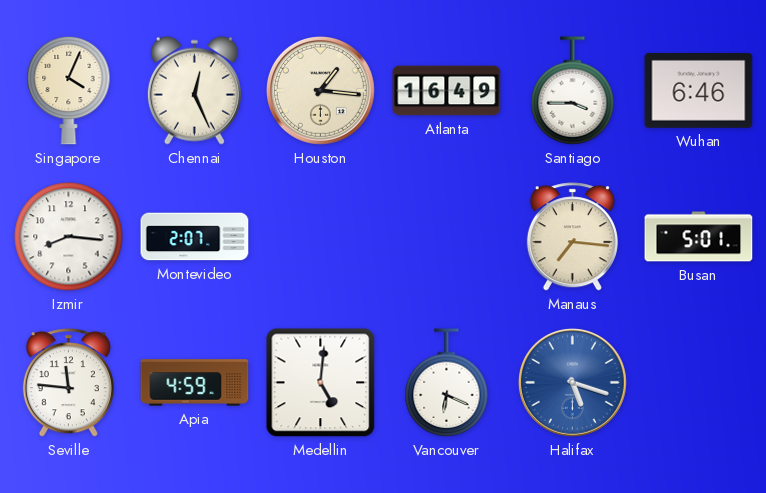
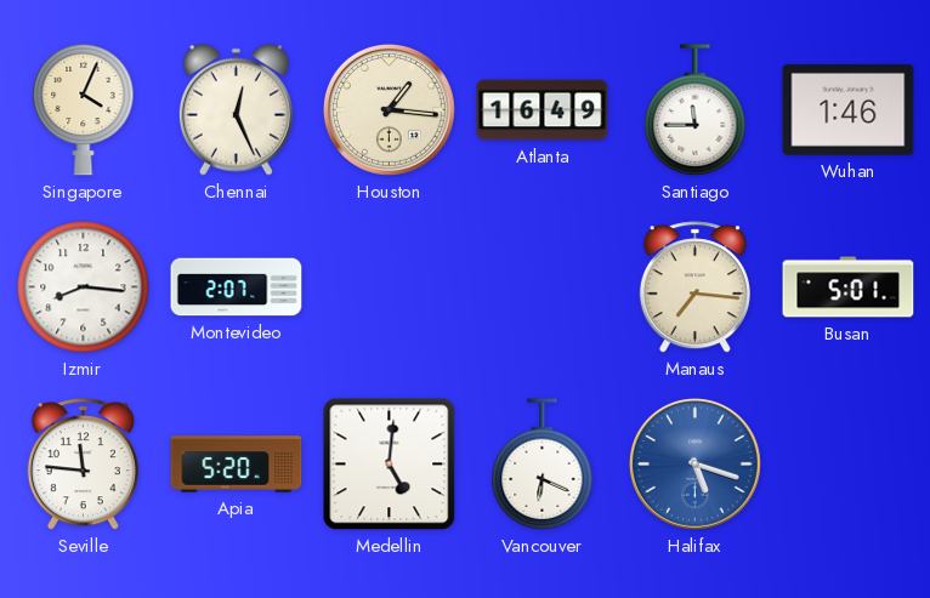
Santiago: 3:45 -> 11:45
Wuhan: 6:46 -> 1:46
Apia: 4:59 -> 5:20
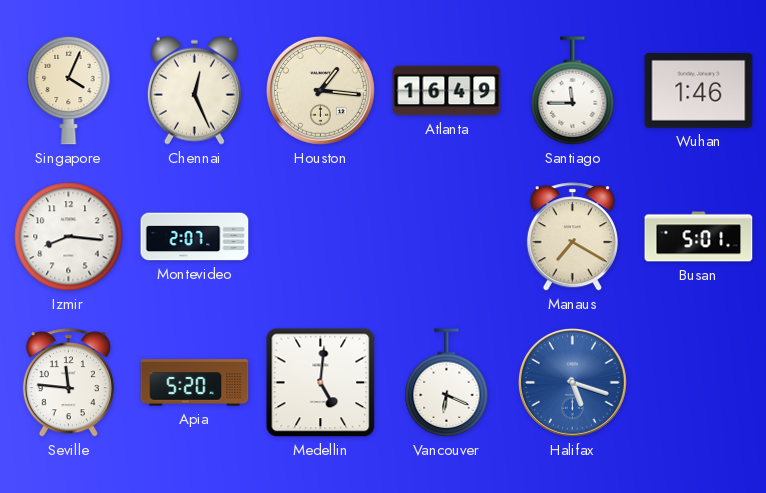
Manaus: 7:16 -> 7:20
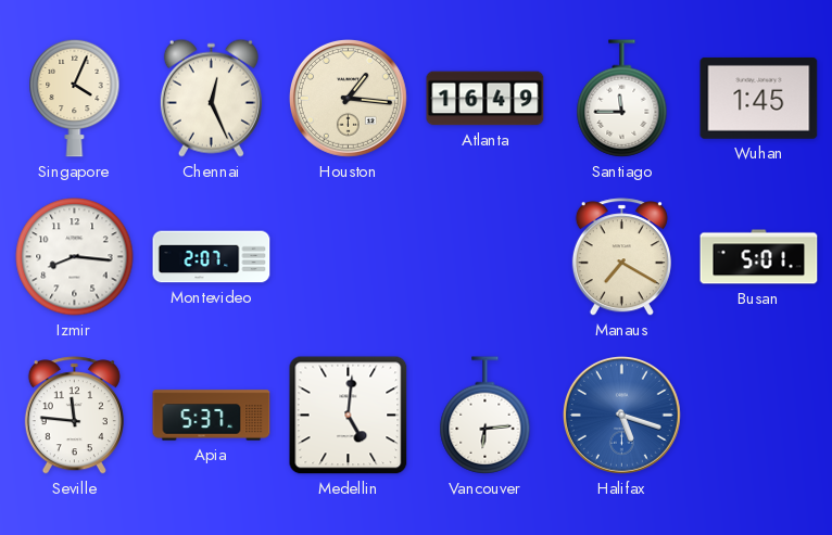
Wuhan: 1:46 -> 1:45
Apia: 5:20 -> 5:37
Vancouver: 6:19 -> 6:14
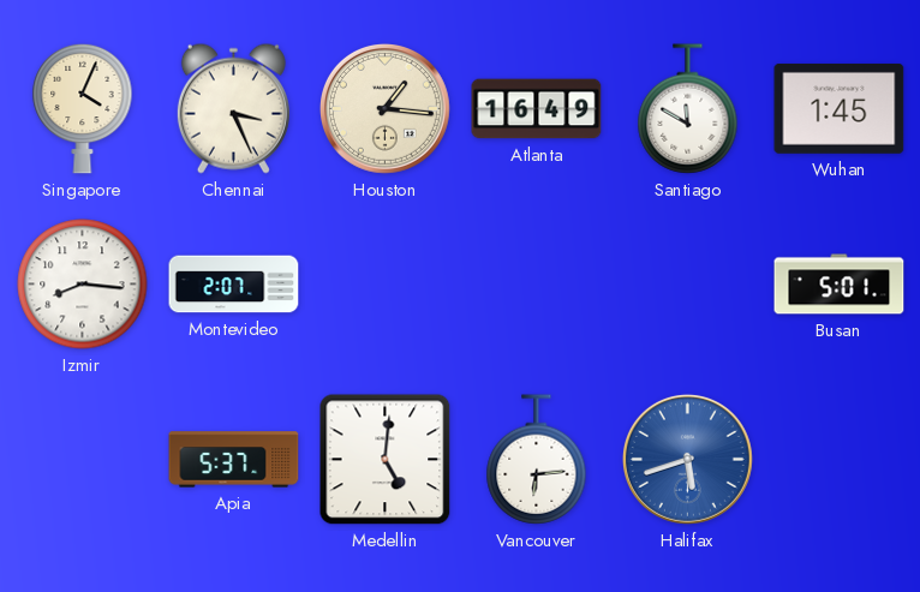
Chennai: 12:26 -> 3:26
Santiago: 11:45 -> 11:50
Manaus: 7:20 -> none
Seville: 11:46 -> none
Halifax: 5:18 -> 5:42
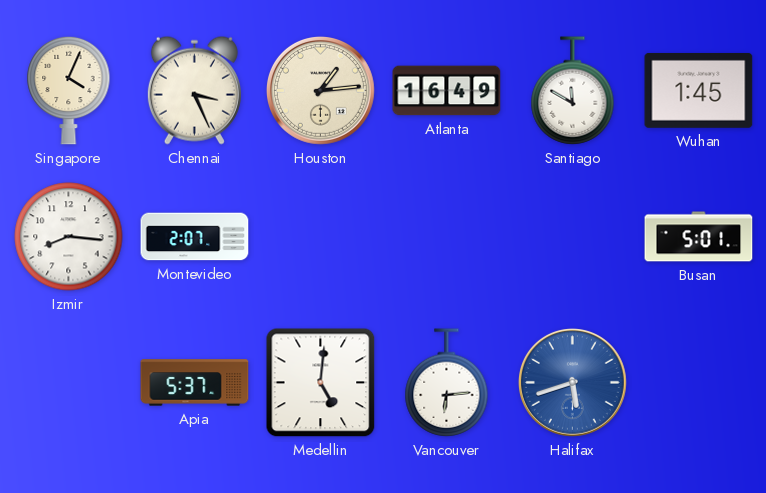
Houston: 1:16 -> 1:14
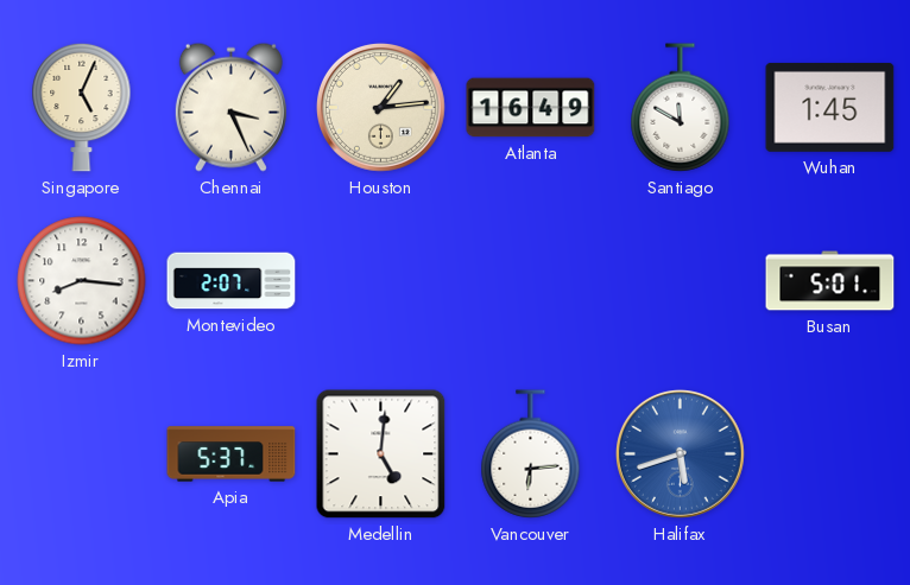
Singapore: 4:04 -> 5:04
